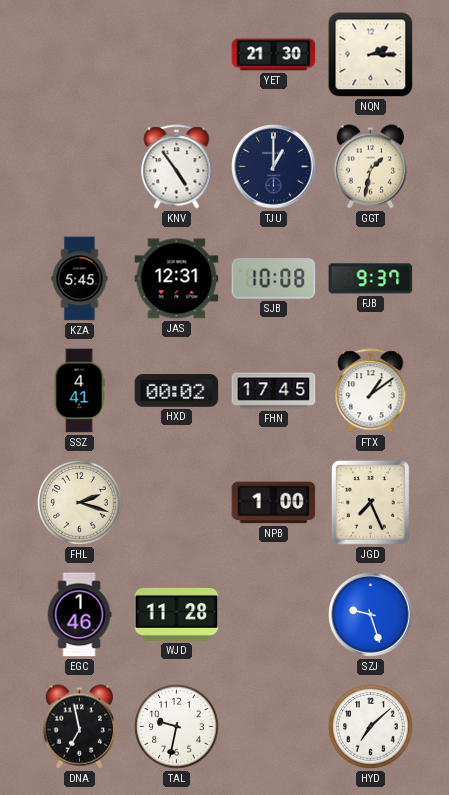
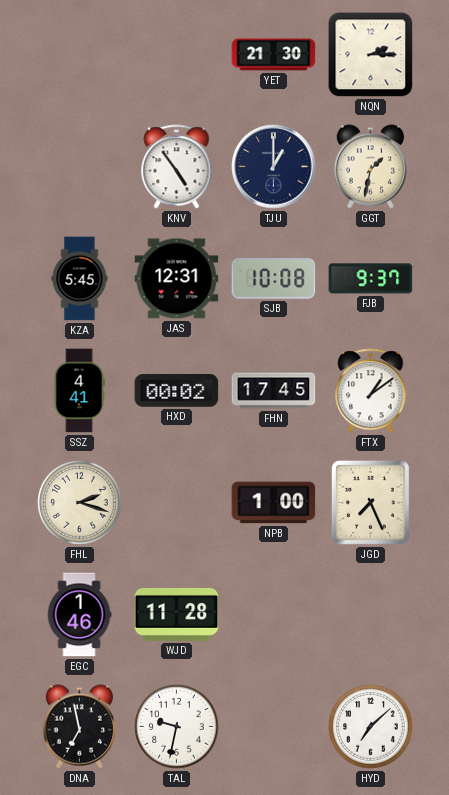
SZJ: 9:27 -> none
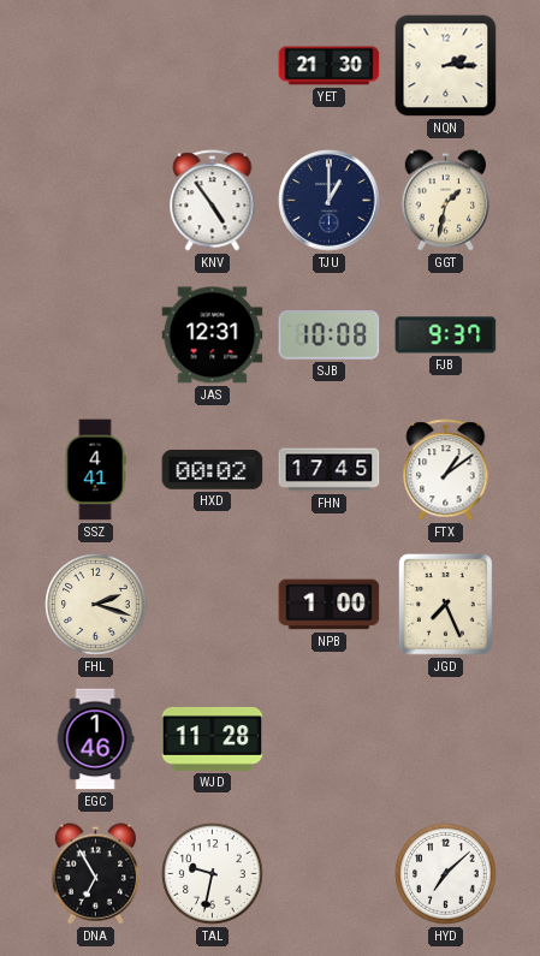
KZA: 5:45 -> none
DNA: 6:58 -> 6:55
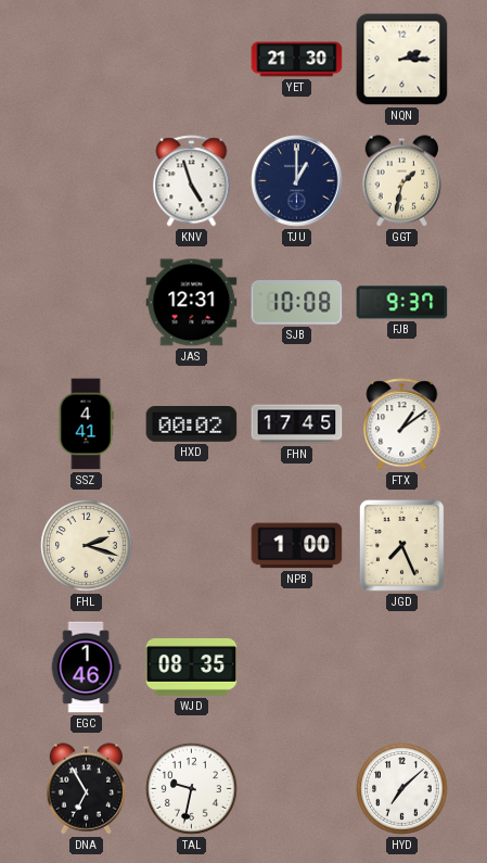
KNV: 4:54 -> 4:57
WJD: 11:28 -> 08:35
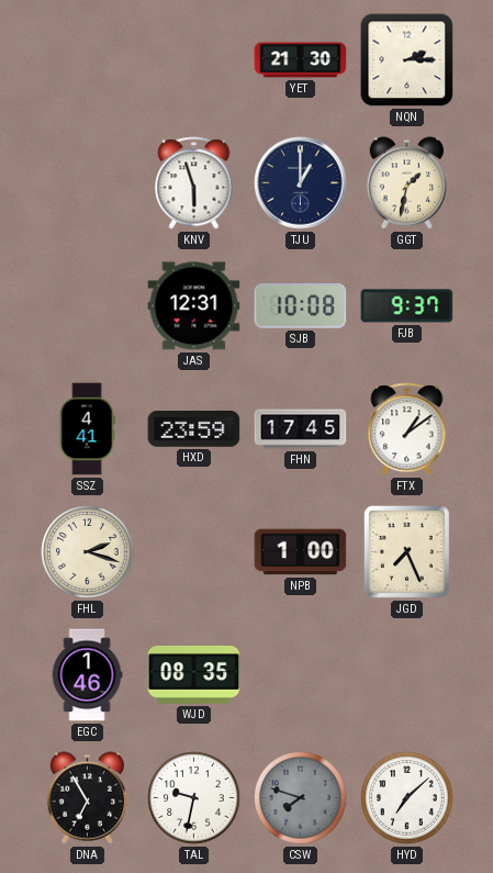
KNV: 4:57 -> 5:57
HXD: 00:02 -> 23:59
CSW: none -> 7:48
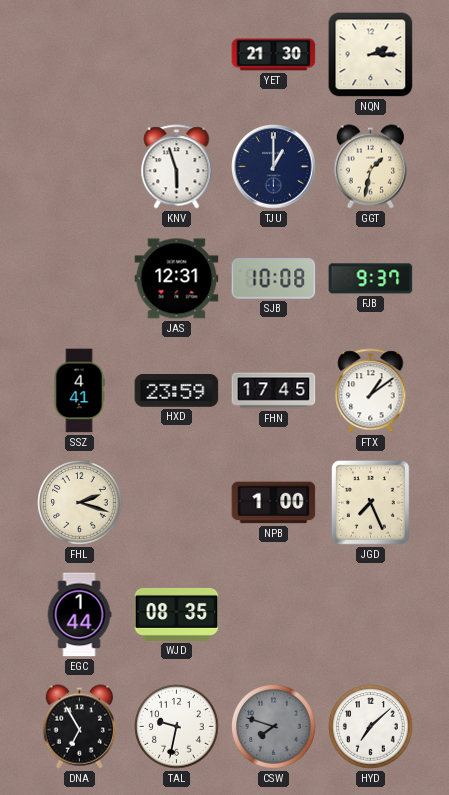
EGC: 1:46 -> 1:44
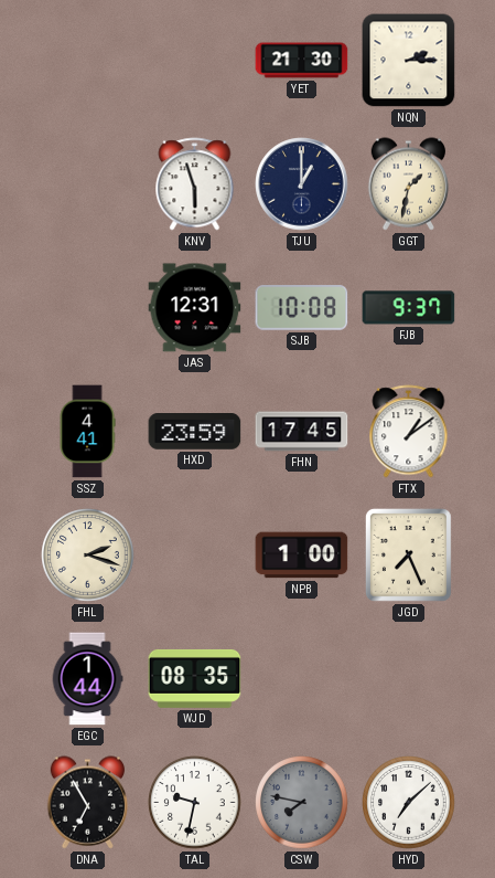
CSW: 7:48 -> 7:47
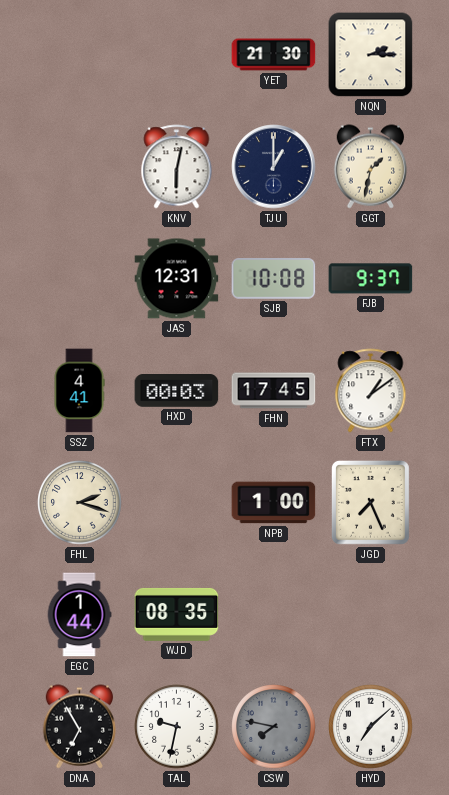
KNV: 5:57 -> 6:02
HXD: 23:59 -> 00:03
